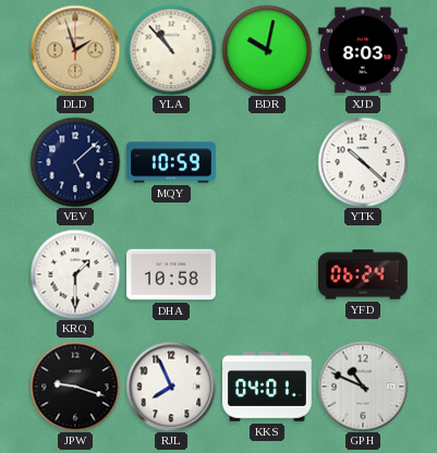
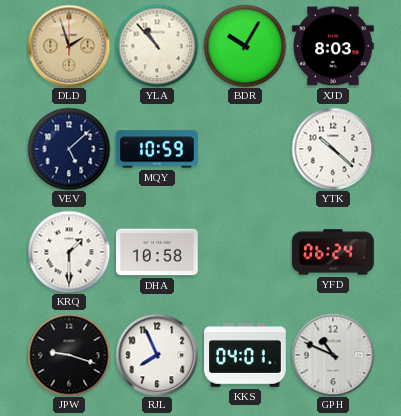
BDR: 10:02 -> 10:05
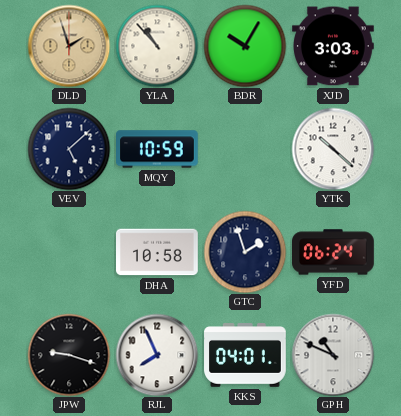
XJD: 8:03 -> 3:03
KRQ: 1:30 -> none
GTC: none -> 1:57
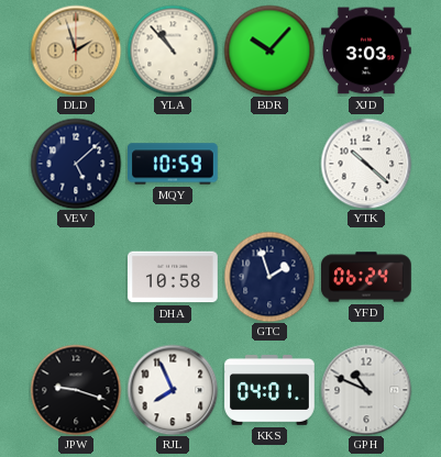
BDR: 10:05 -> 10:07
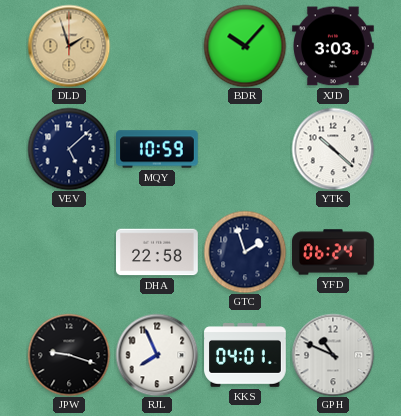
YLA: 10:53 -> none
DHA: 10:58 -> 22:58
